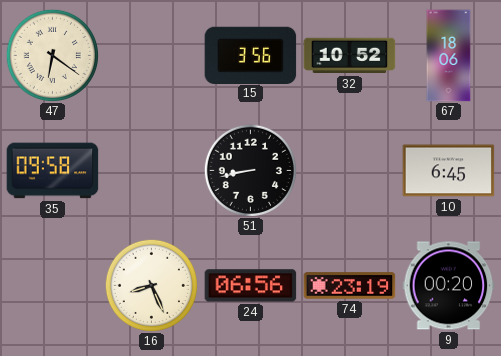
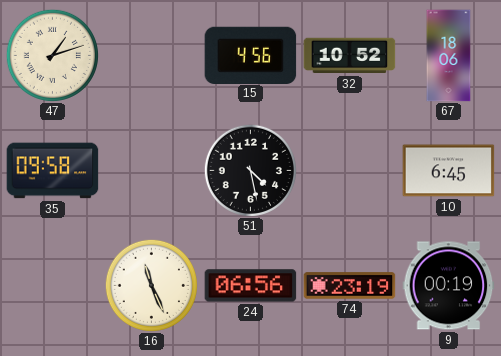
47: 6:21 -> 1:12
15: 3:56 -> 4:56
51: 8:43 -> 4:28
16: 8:26 -> 11:26
9: 00:20 -> 00:19
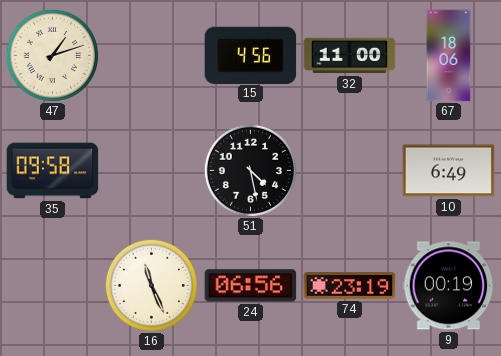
32: 10:52 -> 11:00
10: 6:45 -> 6:49
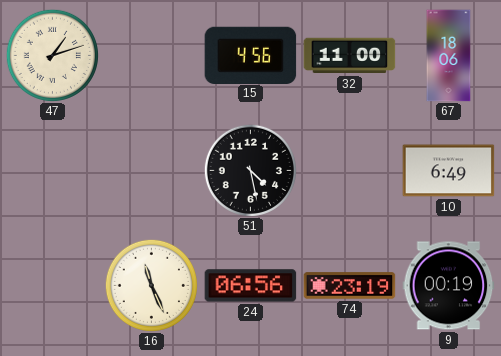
35: 09:58 -> none
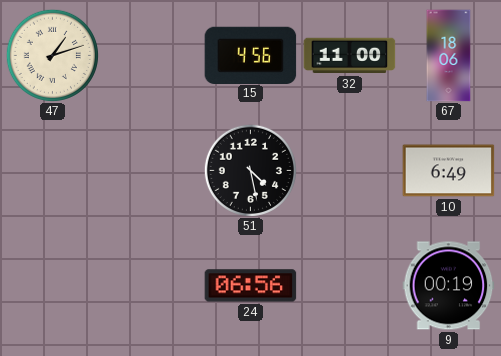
16: 11:26 -> none
74: 23:19 -> none
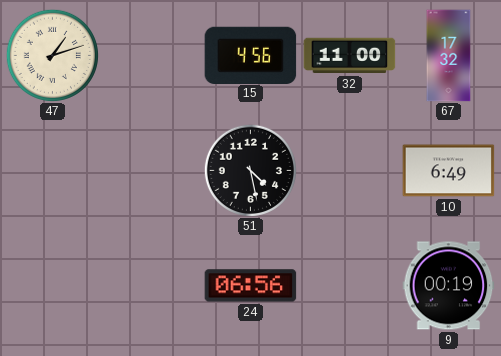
67: 18:06 -> 17:32
